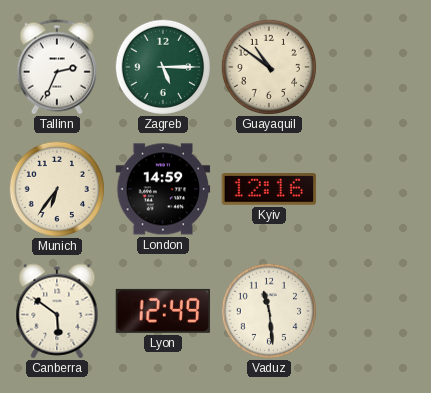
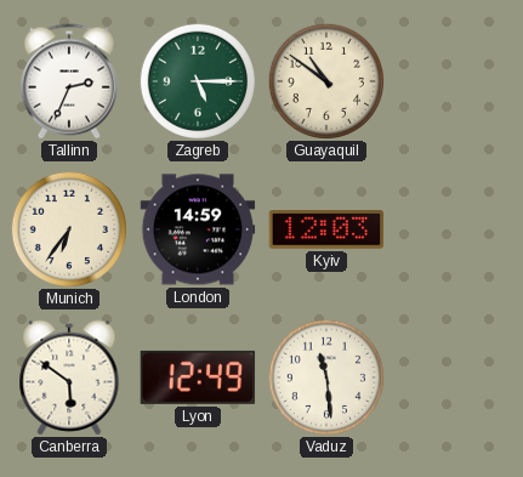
Kyiv: 12:16 -> 12:03
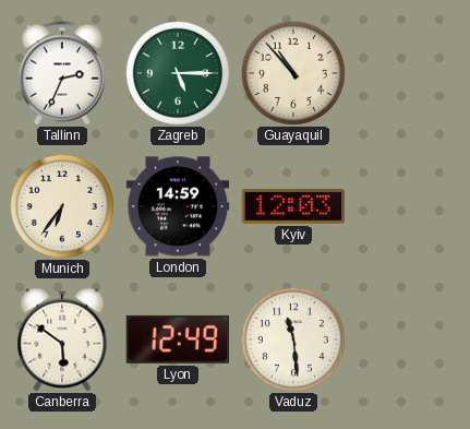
Guayaquil: 10:51 -> 10:53
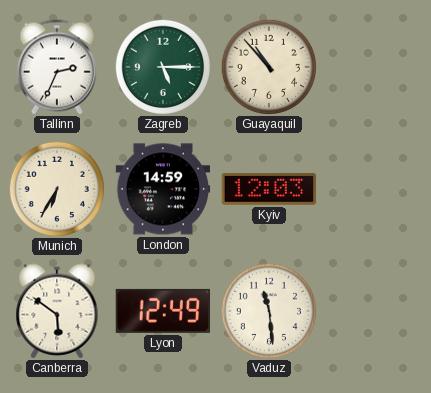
Munich: 6:36 -> 6:35
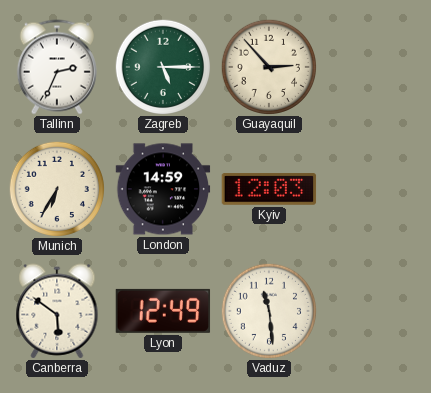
Guayaquil: 10:53 -> 2:53
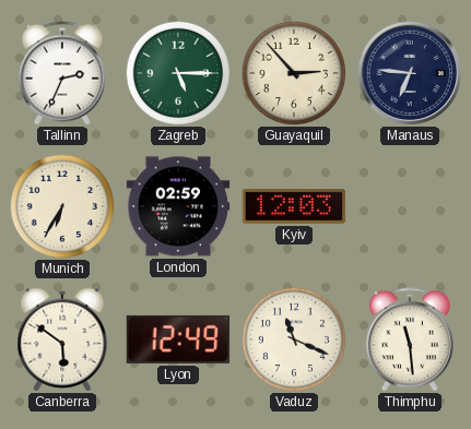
Manaus: none -> 6:46
London: 14:59 -> 02:59
Vaduz: 11:29 -> 11:19
Thimphu: none -> 11:29
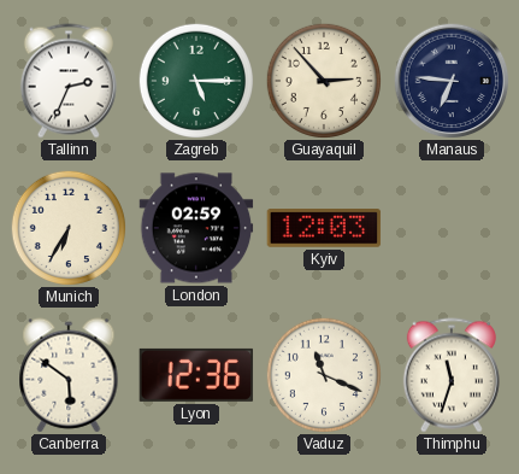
Lyon: 12:49 -> 12:36
Thimphu: 11:29 -> 11:33
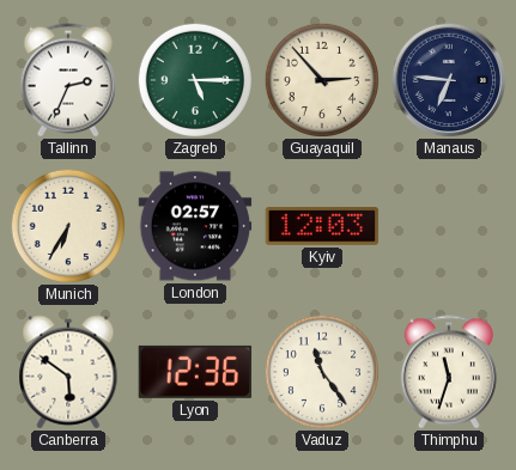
London: 02:59 -> 02:57
Vaduz: 11:19 -> 11:24
